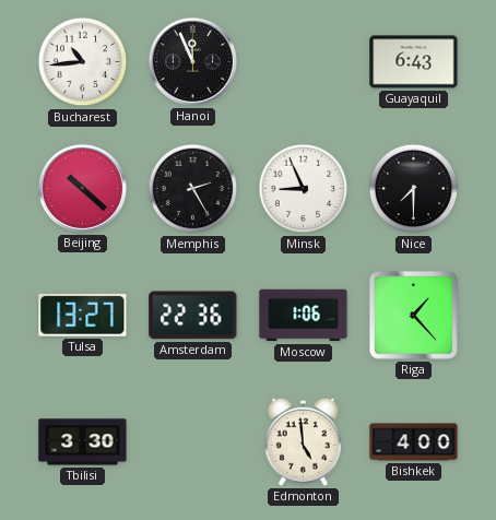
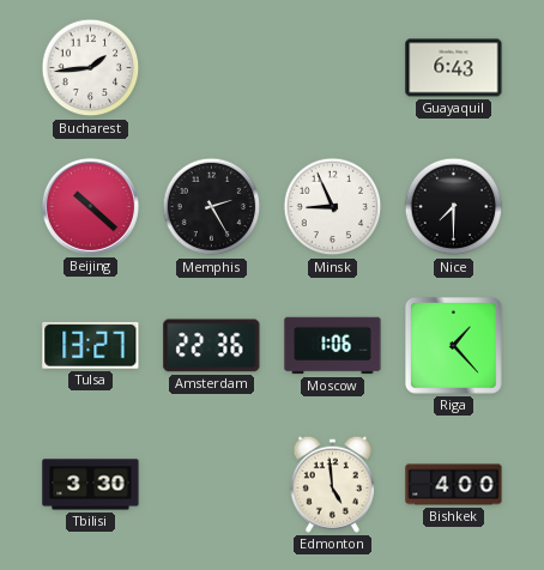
Bucharest: 10:44 -> 1:44
Hanoi: 11:56 -> none
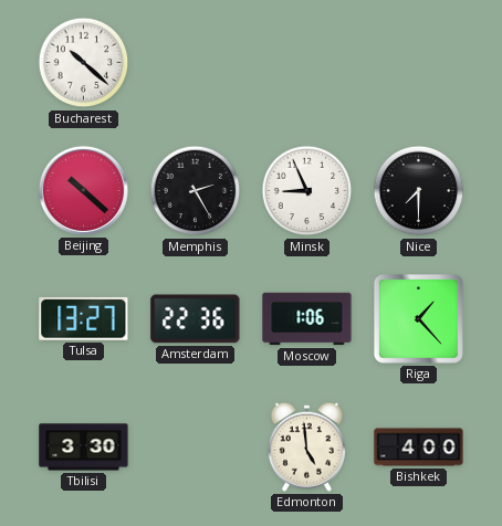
Bucharest: 1:44 -> 10:22
Guayaquil: 6:43 -> none
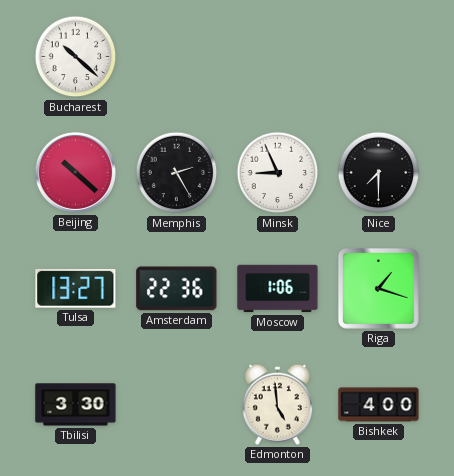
Riga: 1:23 -> 1:18
